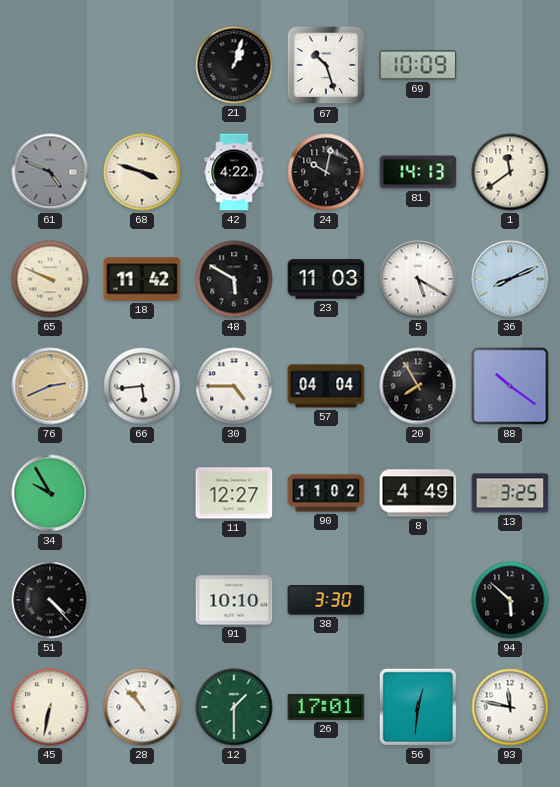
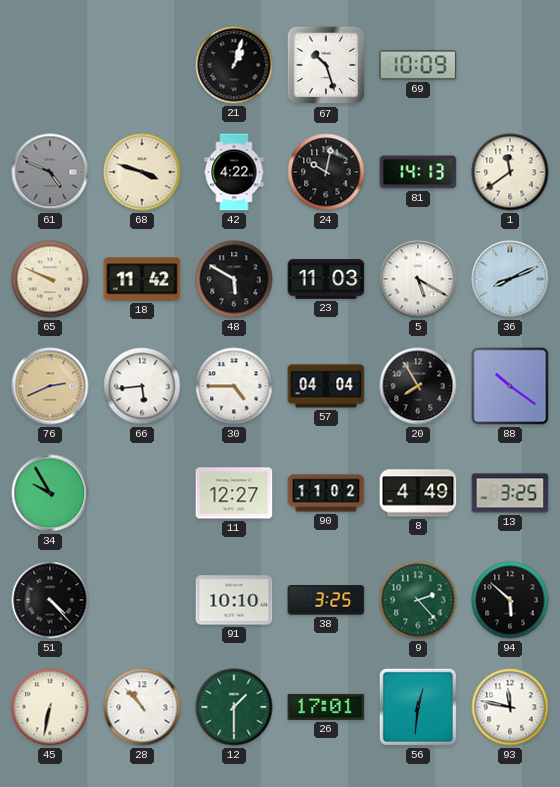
38: 3:30 -> 3:25
9: none -> 2:23
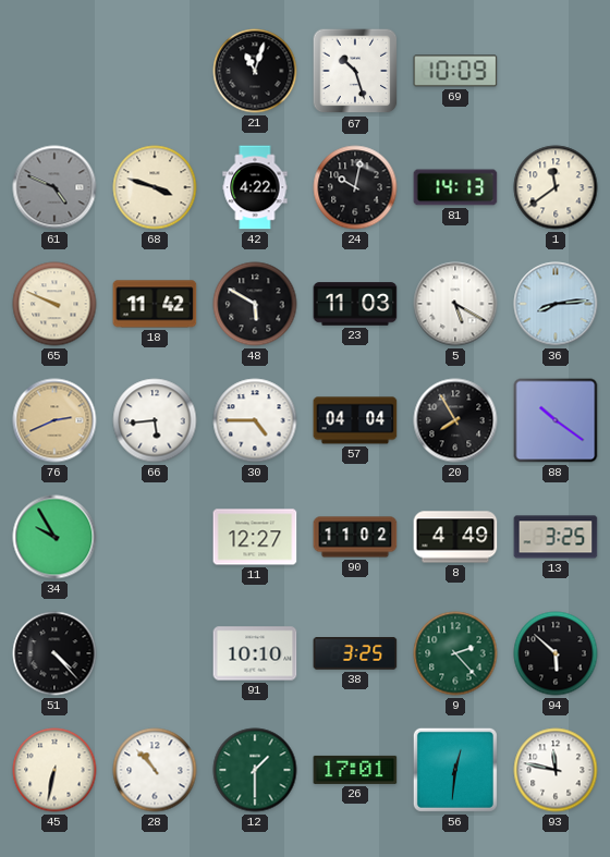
21: 1:03 -> 11:03
36: 8:11 -> 8:14
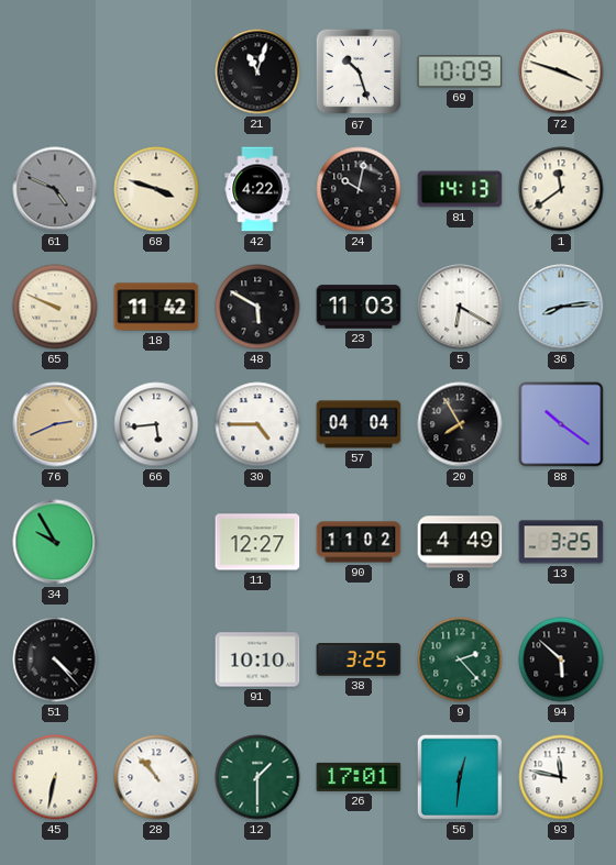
72: none -> 3:48
5: 5:20 -> 6:20
